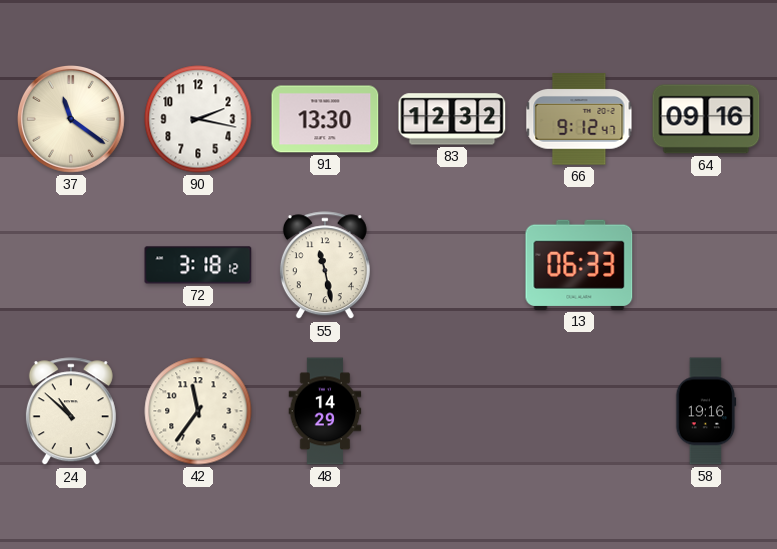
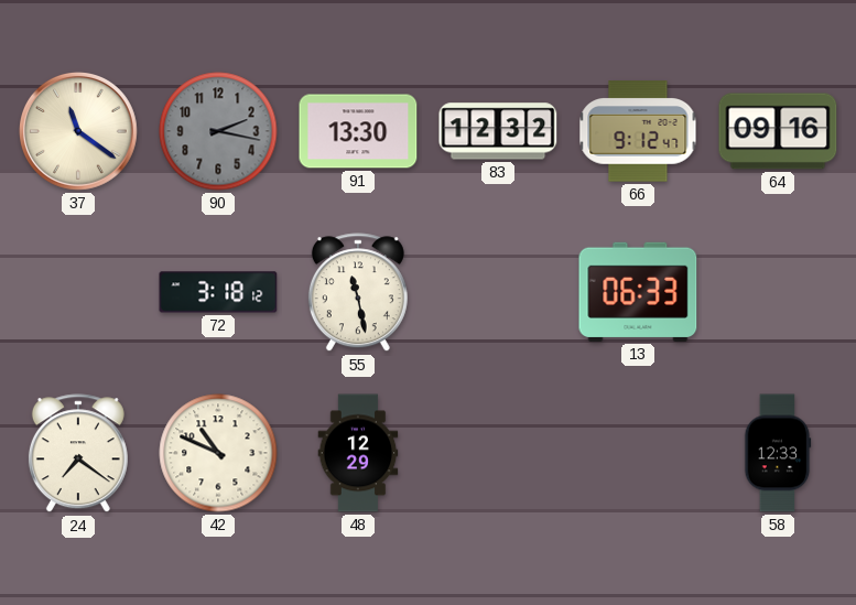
90 dial: white -> grey
24: 10:52 -> 7:21
42: 11:36 -> 10:49
48: 14:29 -> 12:29
58: 19:16 -> 12:33
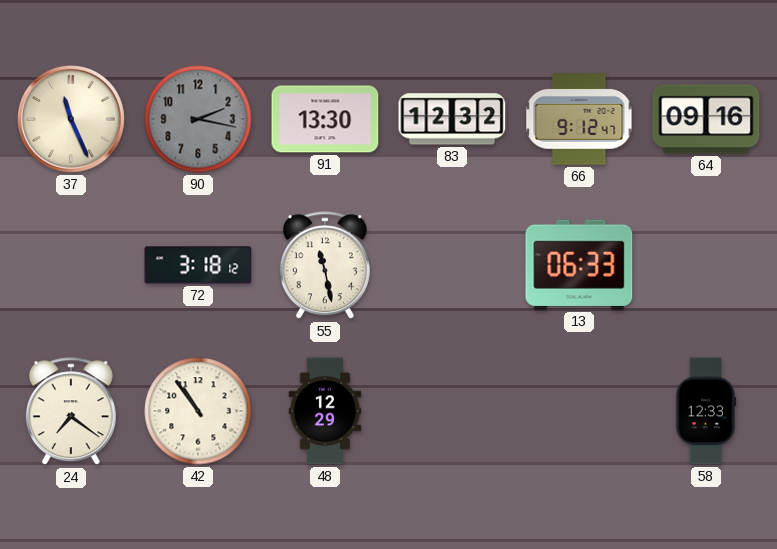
37: 11:21 -> 11:26
42: 10:49 -> 10:54
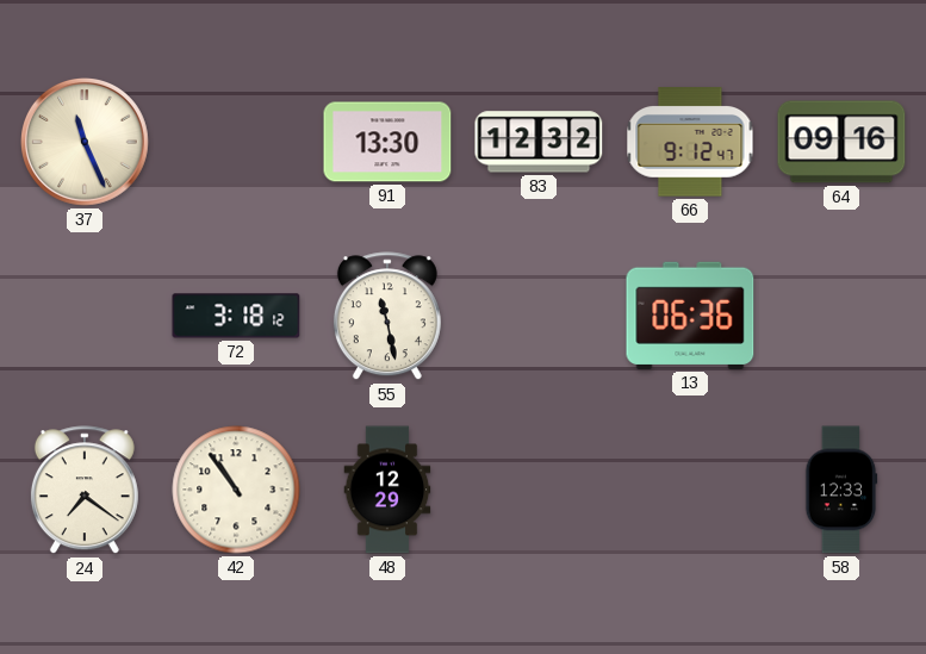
90: 2:17 -> none
13: 06:33 -> 06:36
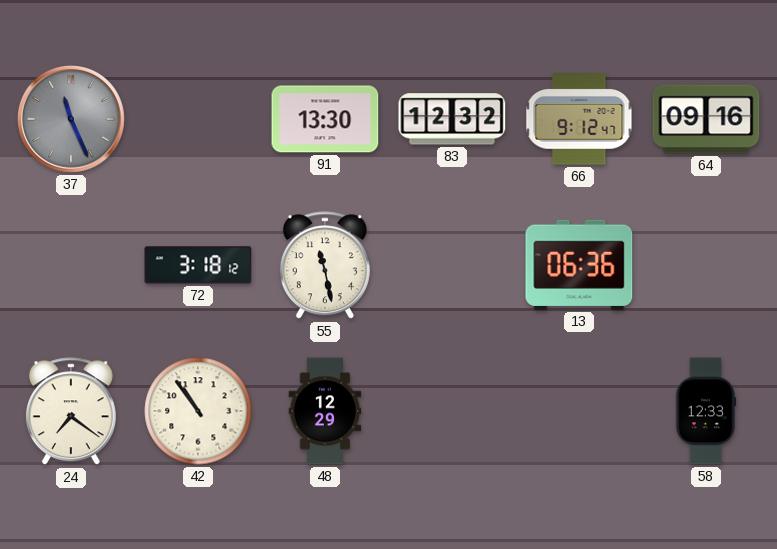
37 dial: cream -> grey
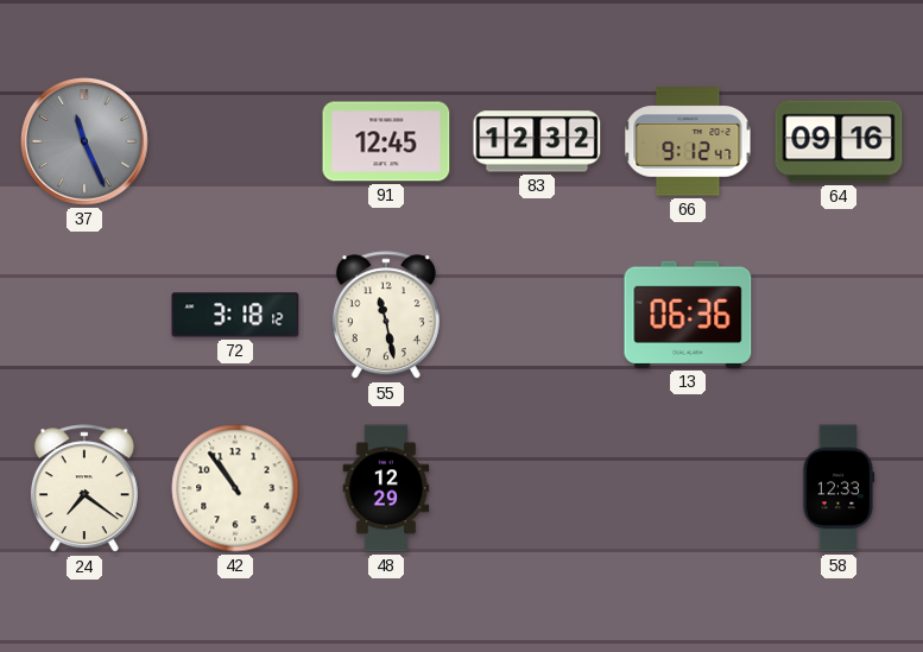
91: 13:30 -> 12:45
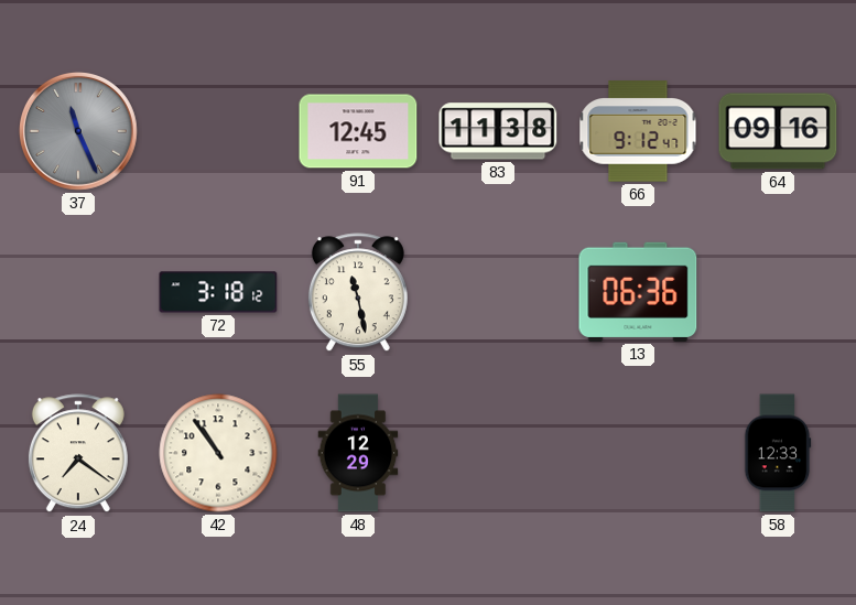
83: 12:32 -> 11:38
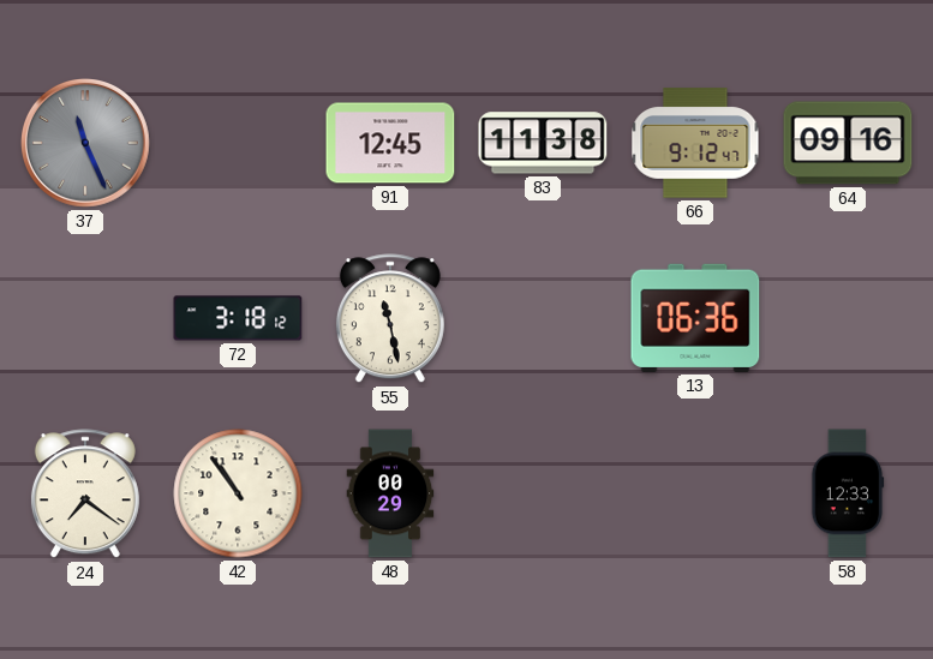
48: 12:29 -> 00:29
